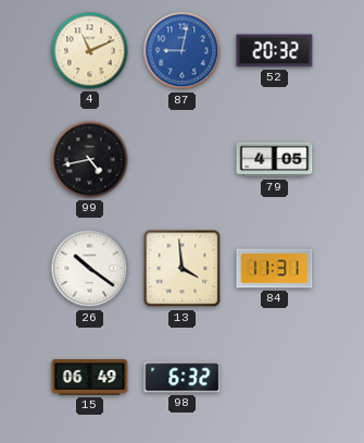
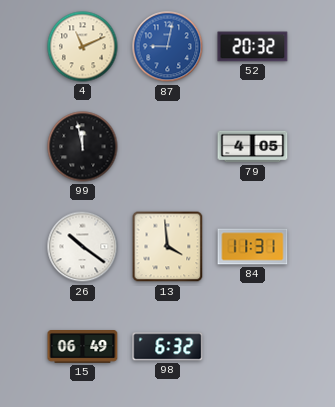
99: 4:43 -> 11:58
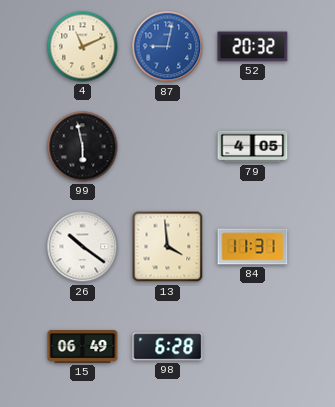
99: 11:58 -> 5:58
98: 6:32 -> 6:28
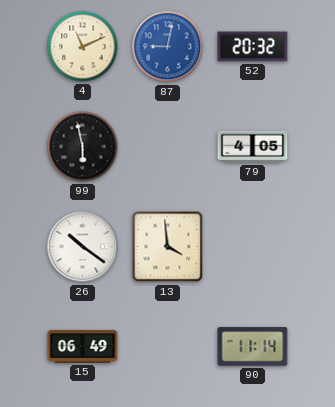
84: 11:31 -> none
98: 6:28 -> none
90: none -> 11:14
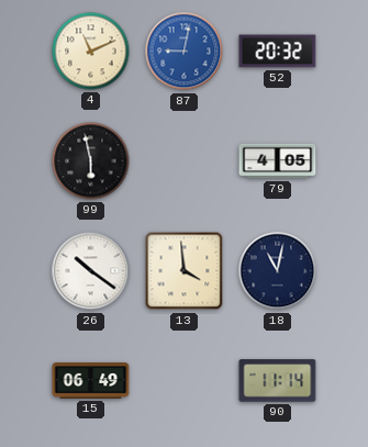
18: none -> 11:02
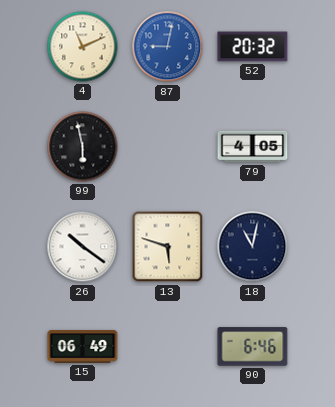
13: 3:59 -> 5:48
90: 11:14 -> 6:46
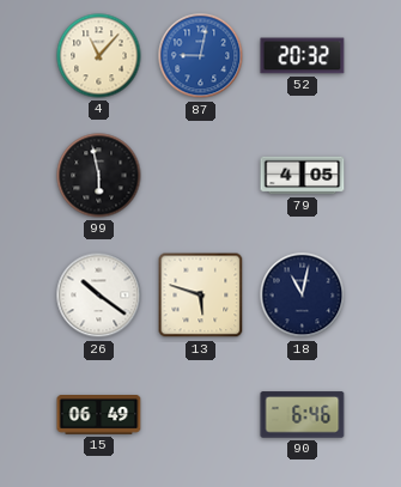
4: 11:11 -> 11:07
